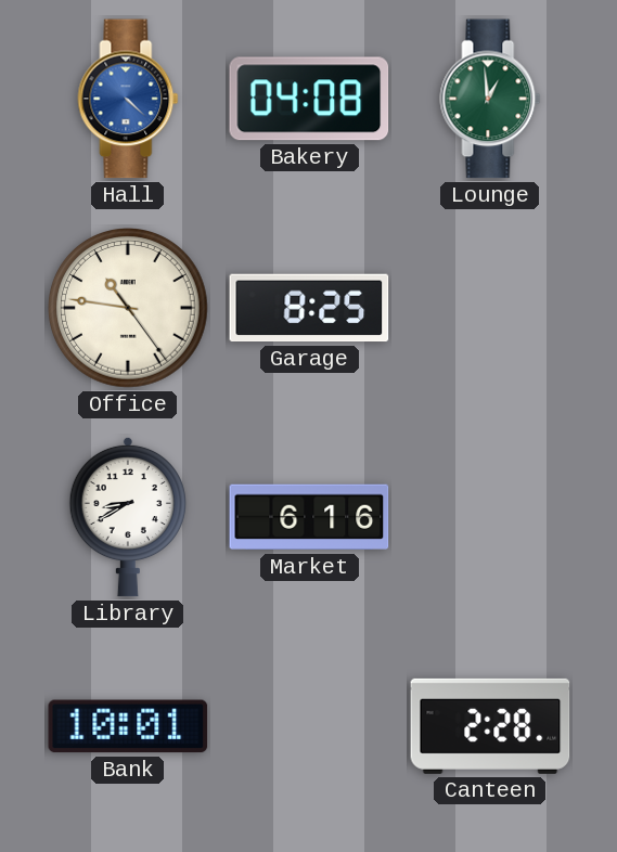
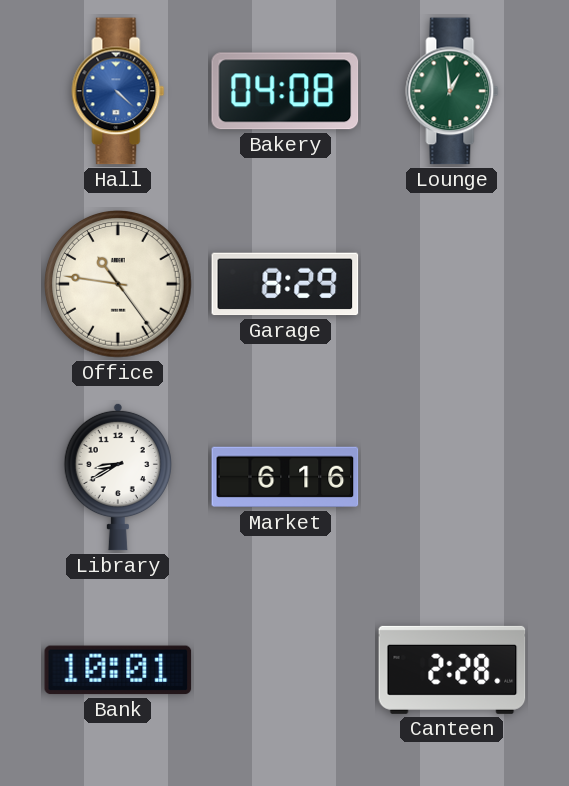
Garage: 8:25 -> 8:29
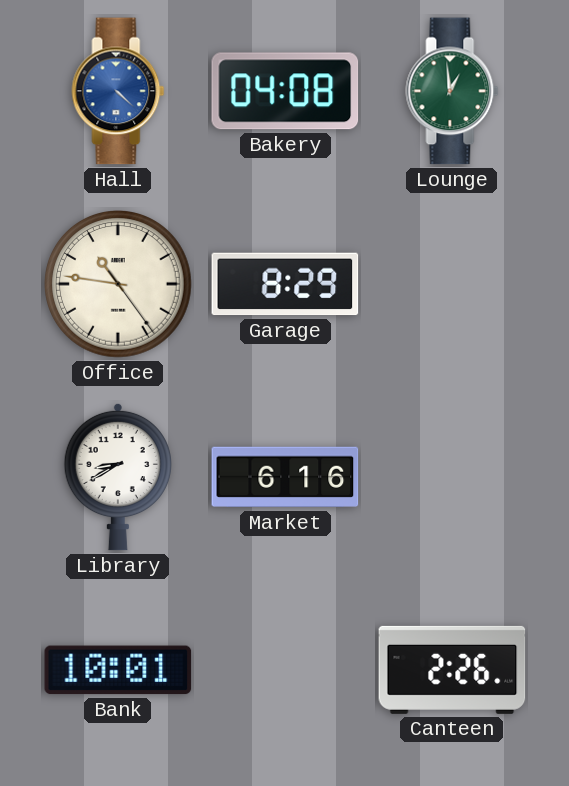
Canteen: 2:28 -> 2:26
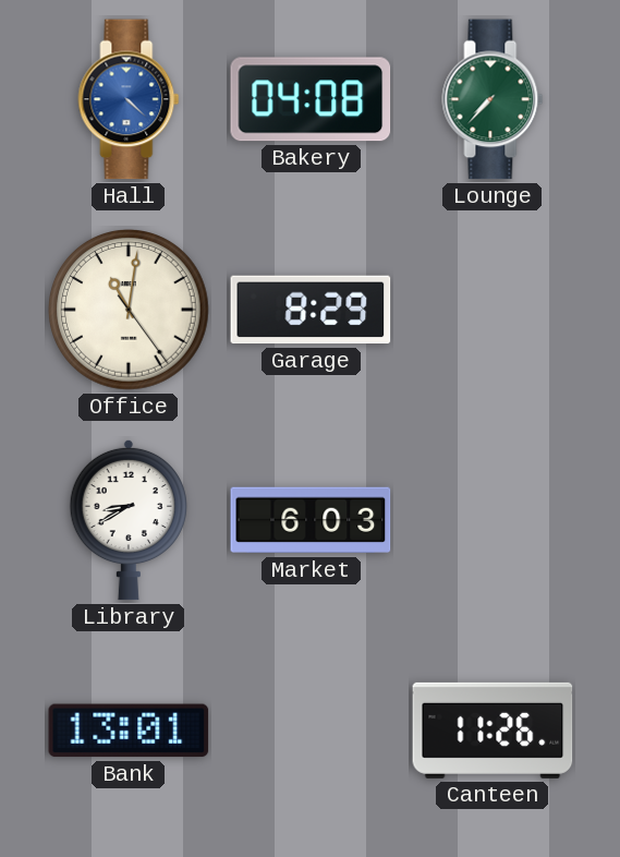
Lounge: 12:59 -> 7:37
Office: 10:46 -> 11:01
Market: 6:16 -> 6:03
Bank: 10:01 -> 13:01
Canteen: 2:26 -> 11:26
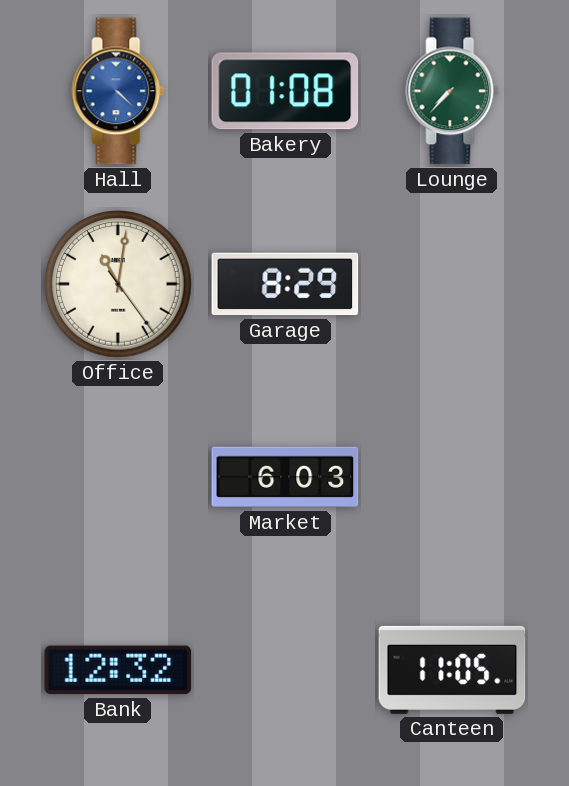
Bakery: 04:08 -> 01:08
Library: 8:40 -> none
Bank: 13:01 -> 12:32
Canteen: 11:26 -> 11:05
